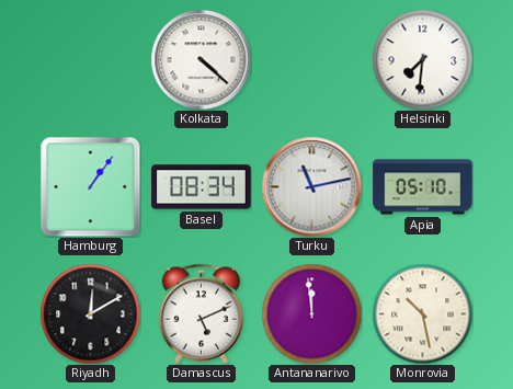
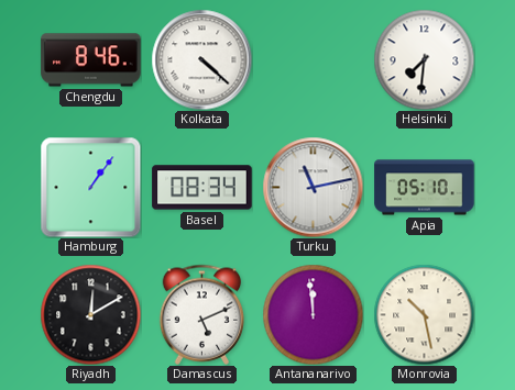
Chengdu: none -> 8:46
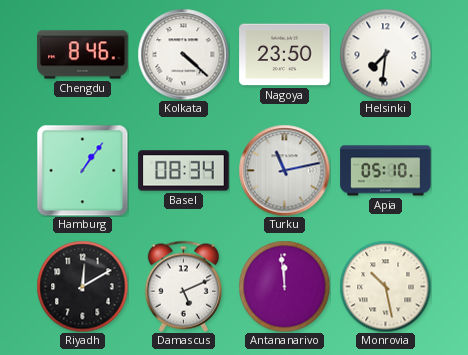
Nagoya: none -> 23:50
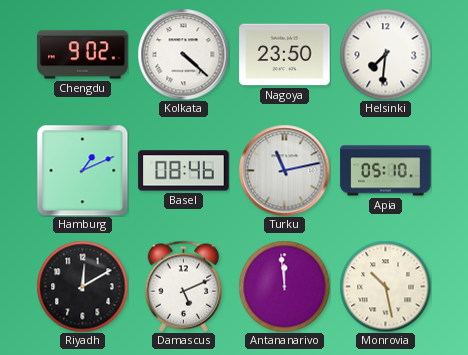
Chengdu: 8:46 -> 9:02
Hamburg: 1:06 -> 1:11
Basel: 08:34 -> 08:46
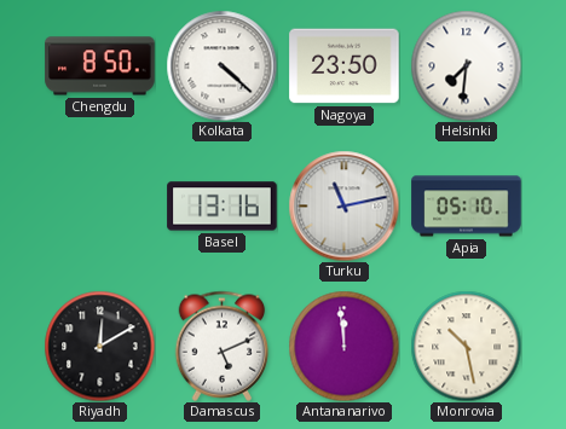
Chengdu: 9:02 -> 8:50
Hamburg: 1:11 -> none
Basel: 08:46 -> 13:16
